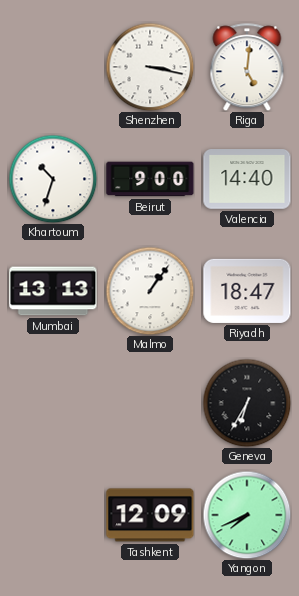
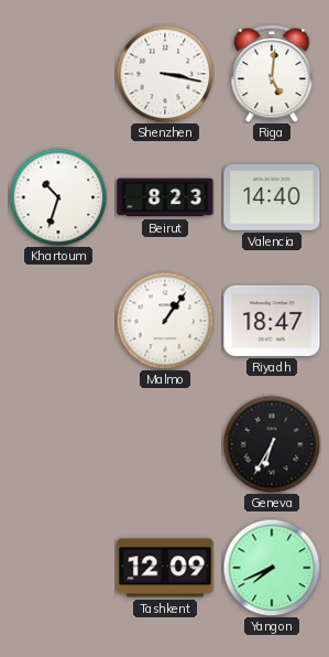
Beirut: 9:00 -> 8:23
Mumbai: 13:13 -> none
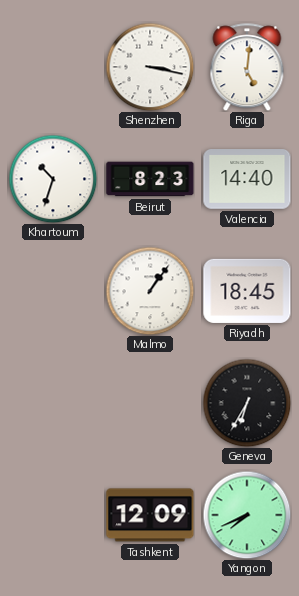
Riyadh: 18:47 -> 18:45
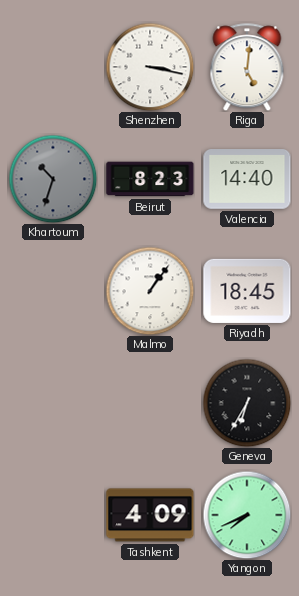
Khartoum dial: white -> grey
Tashkent: 12:09 -> 4:09
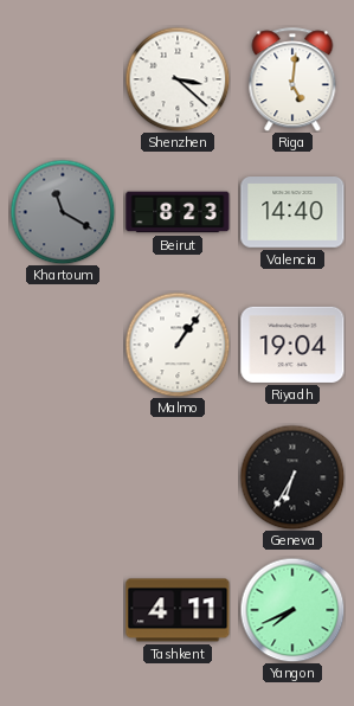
Shenzhen: 3:17 -> 3:22
Khartoum: 10:33 -> 11:20
Riyadh: 18:45 -> 19:04
Tashkent: 4:09 -> 4:11
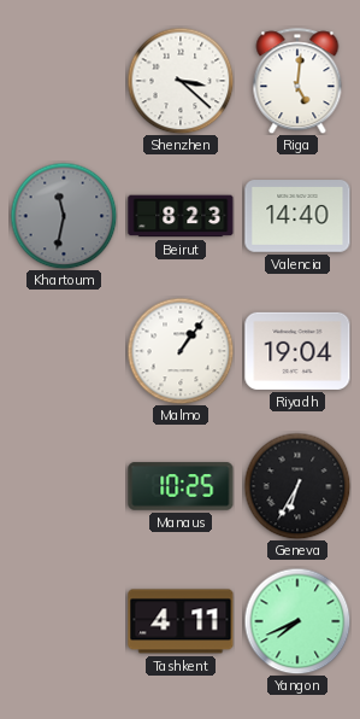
Khartoum: 11:20 -> 11:32
Manaus: none -> 10:25
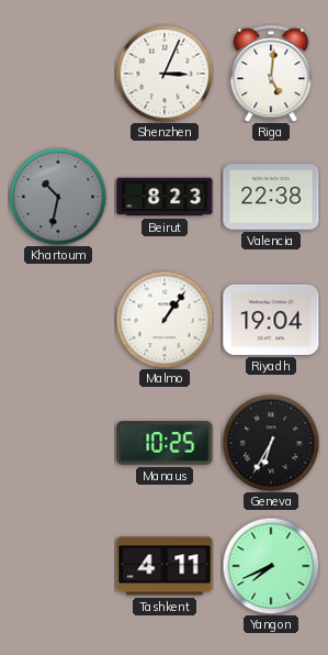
Shenzhen: 3:22 -> 3:04
Khartoum: 11:32 -> 10:32
Valencia: 14:40 -> 22:38
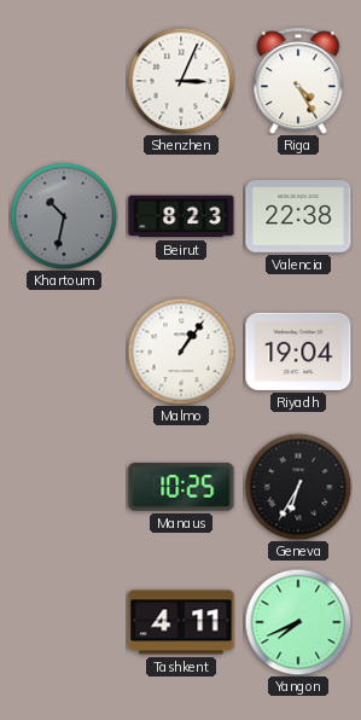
Riga: 5:01 -> 4:25
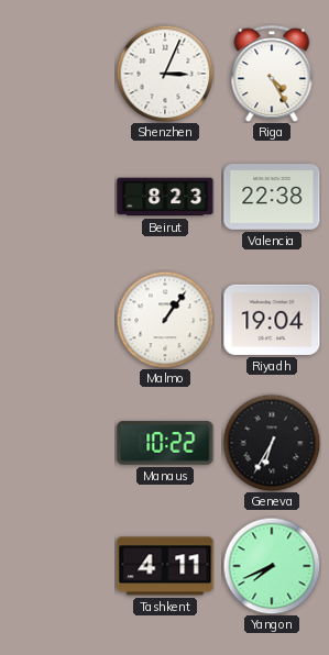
Khartoum: 10:32 -> none
Manaus: 10:25 -> 10:22
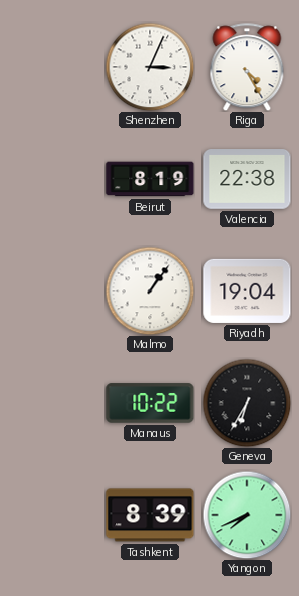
Beirut: 8:23 -> 8:19
Tashkent: 4:11 -> 8:39
